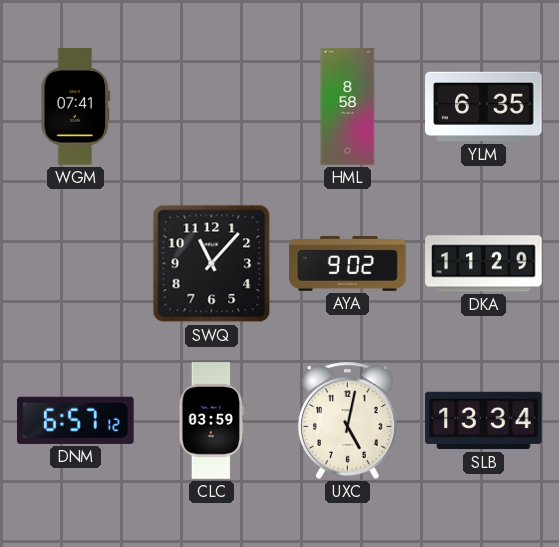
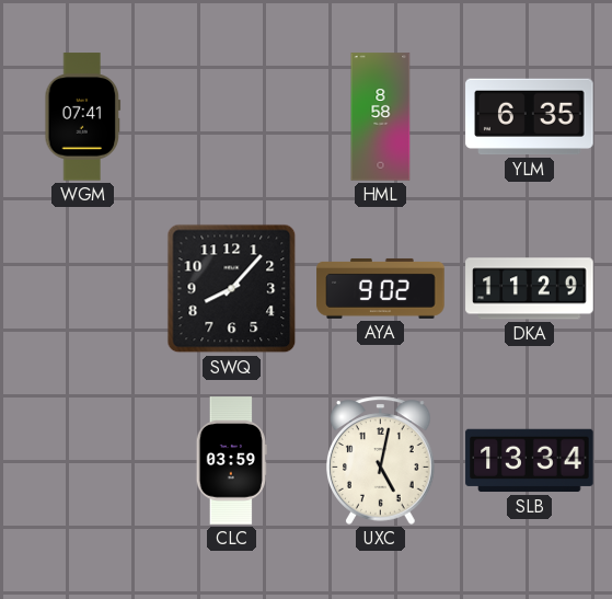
SWQ: 11:07 -> 8:07
DNM: 6:57 -> none
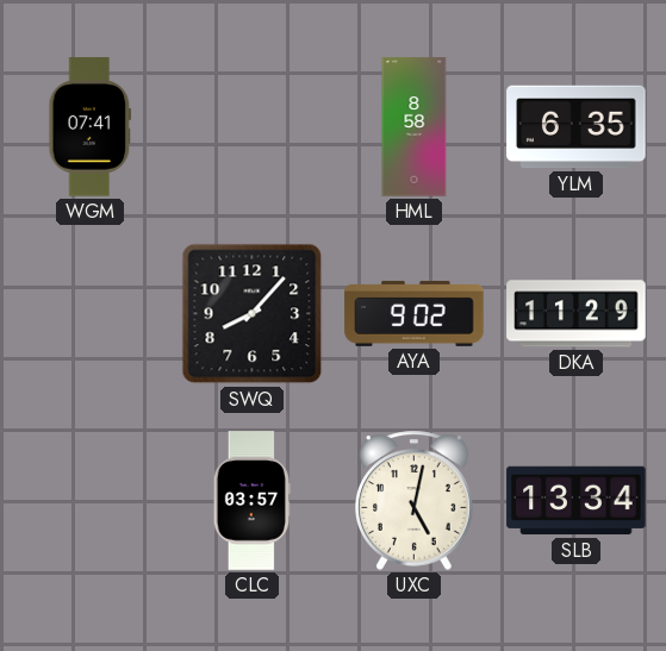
CLC: 03:59 -> 03:57
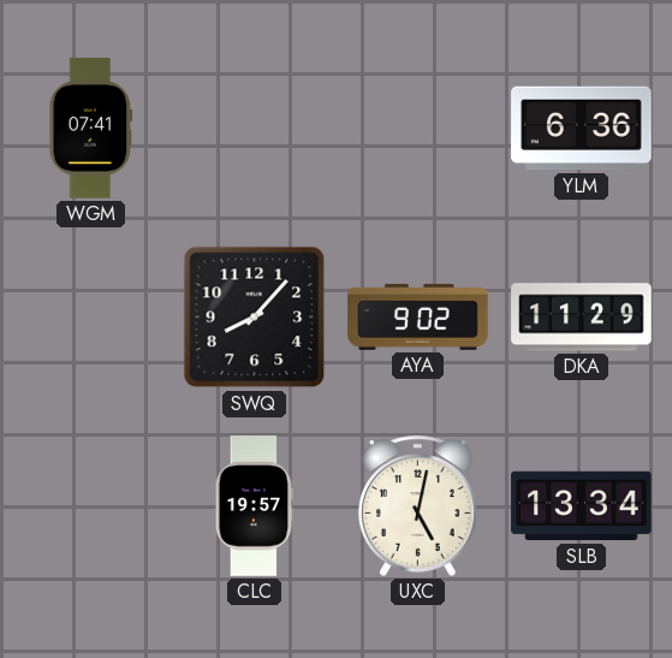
HML: 8:58 -> none
YLM: 6:35 -> 6:36
CLC: 03:57 -> 19:57
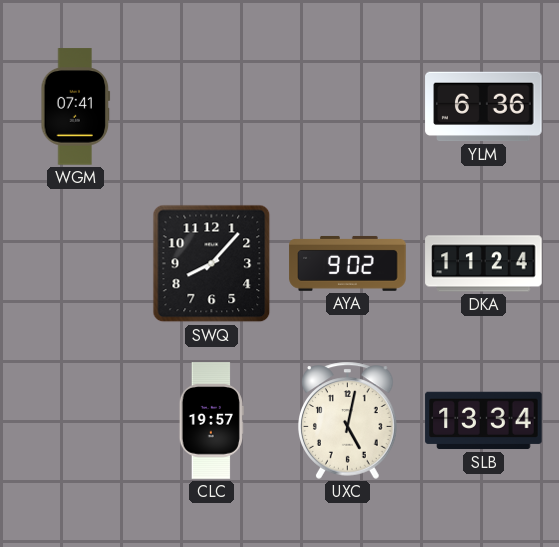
DKA: 11:29 -> 11:24
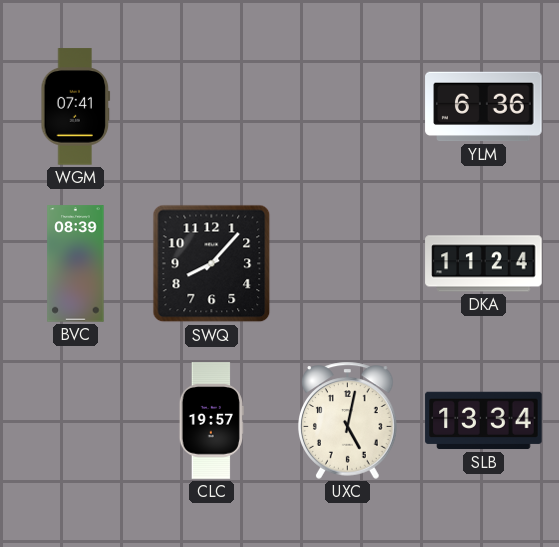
BVC: none -> 08:39
AYA: 9:02 -> none
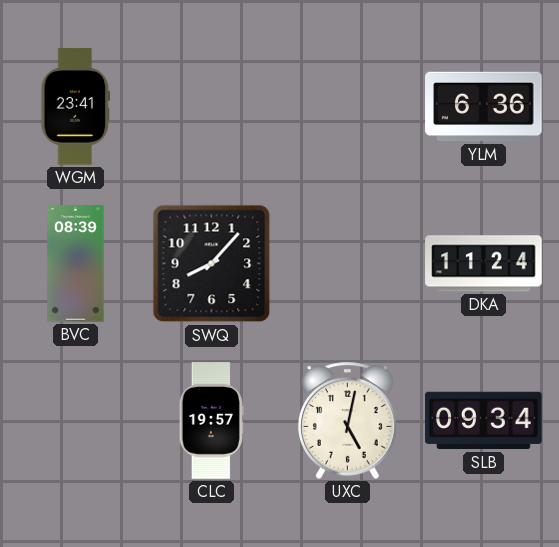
WGM: 07:41 -> 23:41
SLB: 13:34 -> 09:34
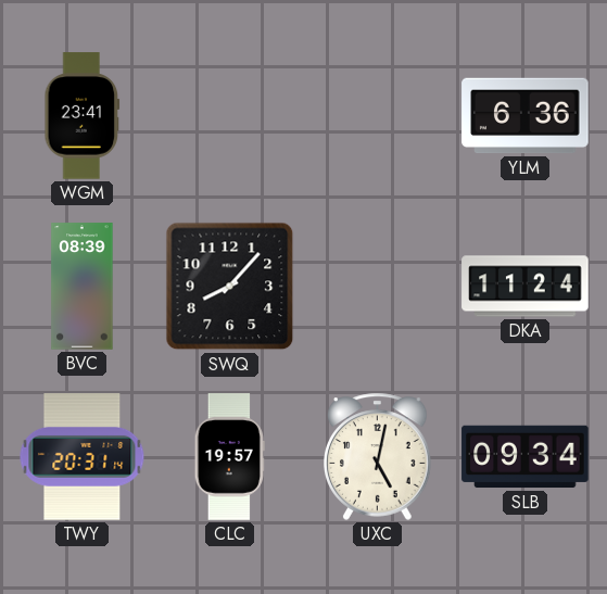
TWY: none -> 20:31
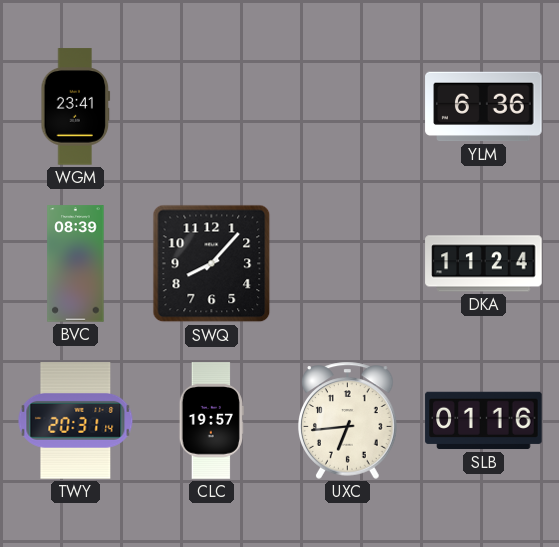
UXC: 5:02 -> 6:44
SLB: 09:34 -> 01:16
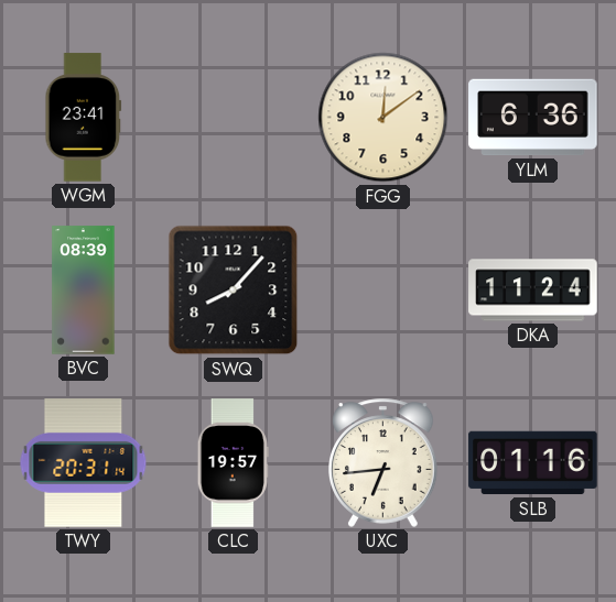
FGG: none -> 12:09
